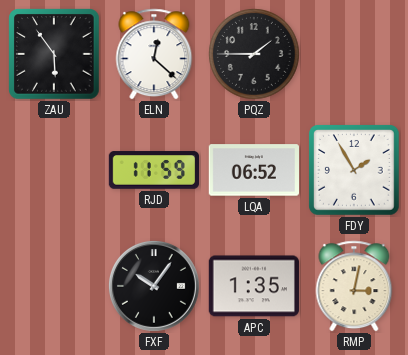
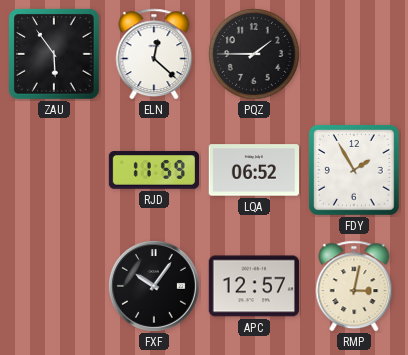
APC: 1:35 -> 12:57
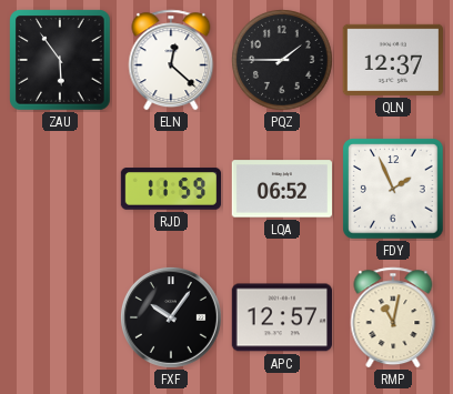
QLN: none -> 12:37
FDY: 1:55 -> 1:56
RMP: 3:02 -> 11:02
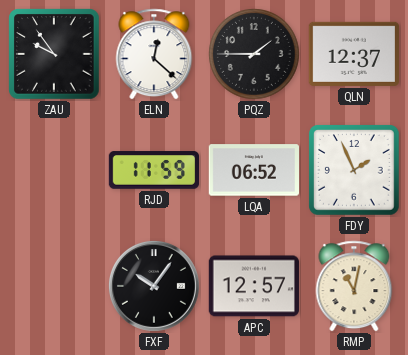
ZAU: 5:54 -> 9:54
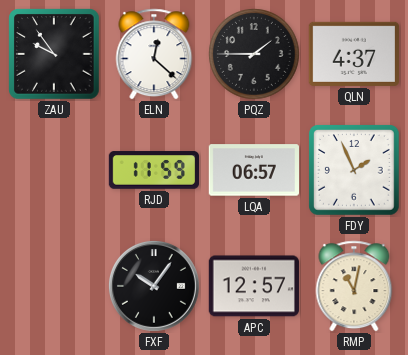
QLN: 12:37 -> 4:37
LQA: 06:52 -> 06:57
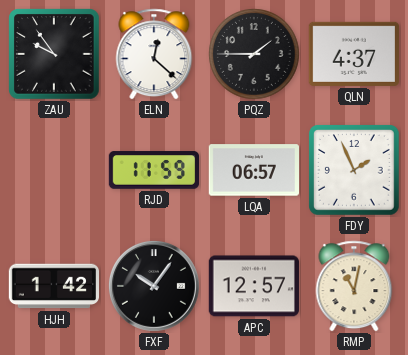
HJH: none -> 1:42
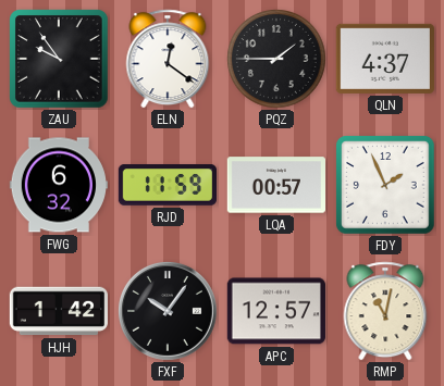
ELN: 12:22 -> 12:21
FWG: none -> 6:32
LQA: 06:57 -> 00:57
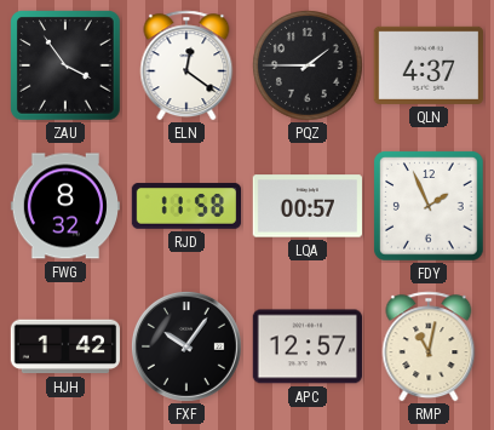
ZAU: 9:54 -> 3:54
FWG: 6:32 -> 8:32
RJD: 11:59 -> 11:58
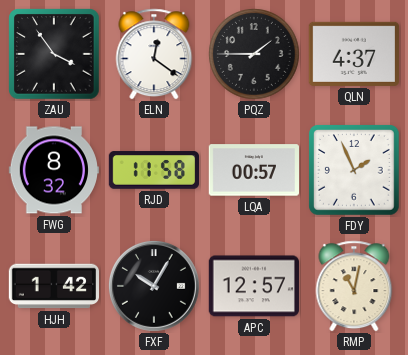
FXF: 10:06 -> 10:05
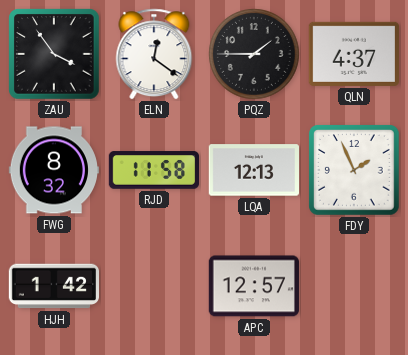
LQA: 00:57 -> 12:13
FXF: 10:05 -> none
RMP: 11:02 -> none
